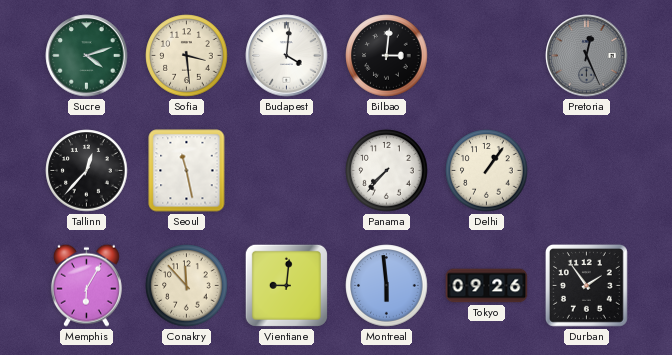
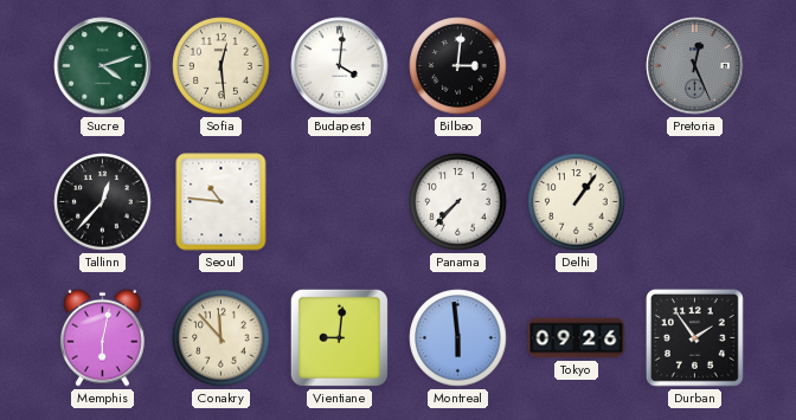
Sofia: 3:29 -> 12:29
Seoul: 11:28 -> 10:46
Memphis: 6:05 -> 6:02
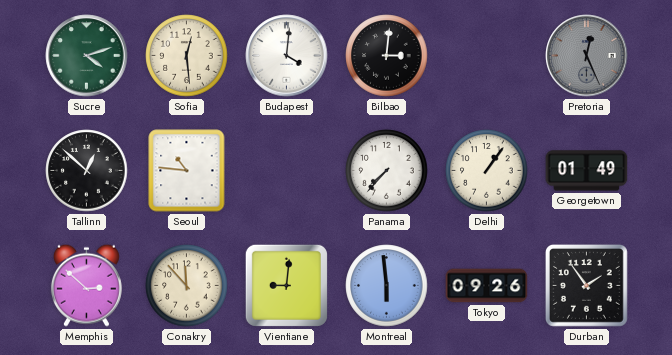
Tallinn: 12:37 -> 12:52
Georgetown: none -> 01:49
Memphis: 6:02 -> 2:52
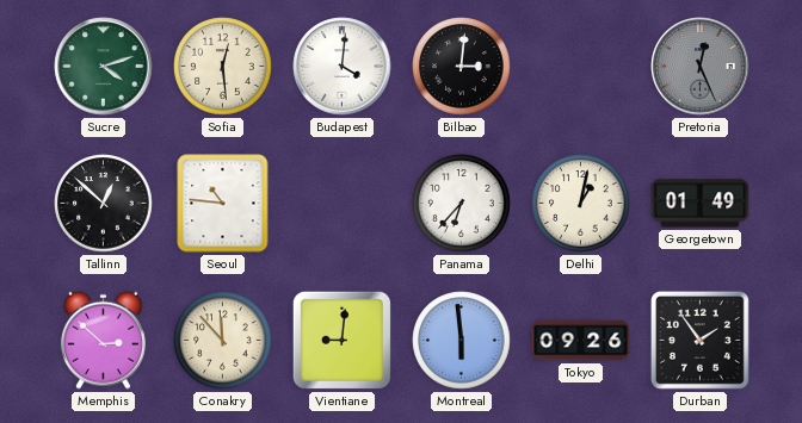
Panama: 7:37 -> 6:37
Delhi: 1:06 -> 1:02
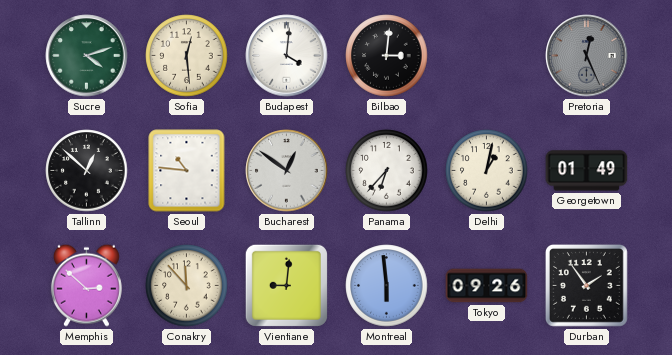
Bucharest: none -> 12:51
